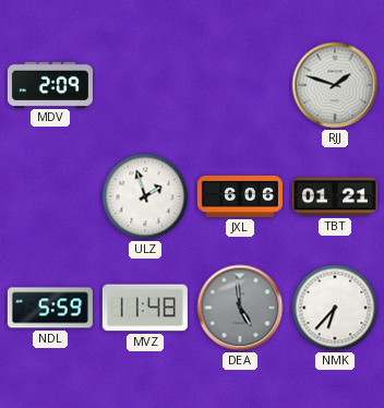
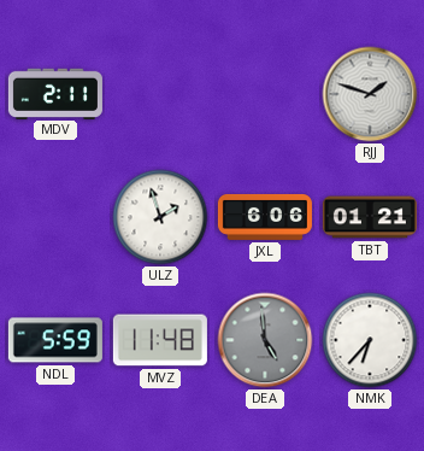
MDV: 2:09 -> 2:11
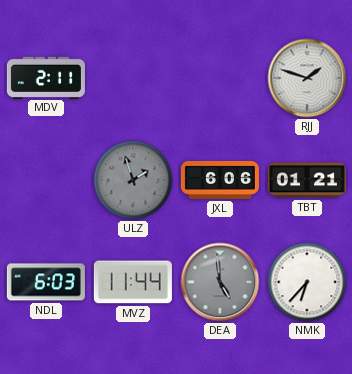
ULZ dial: white -> grey
NDL: 5:59 -> 6:03
MVZ: 11:48 -> 11:44
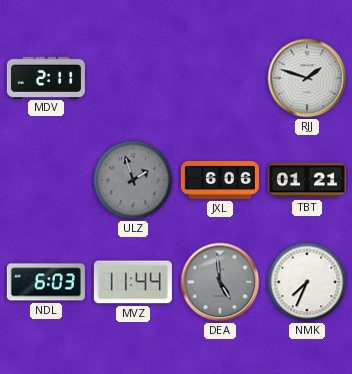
NMK: 6:37 -> 7:34
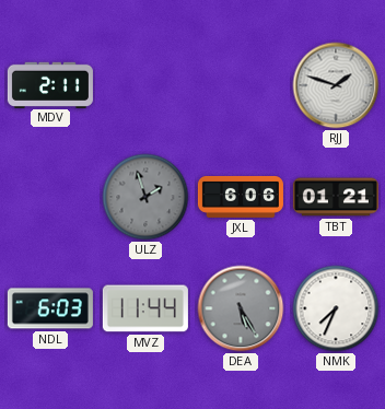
DEA: 4:59 -> 5:25
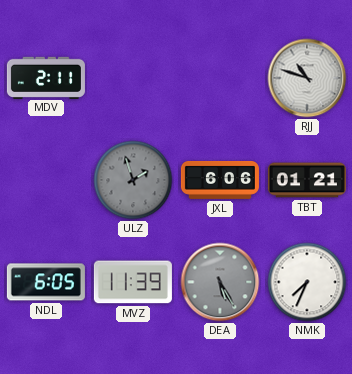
RJJ: 1:48 -> 10:48
NDL: 6:03 -> 6:05
MVZ: 11:44 -> 11:39
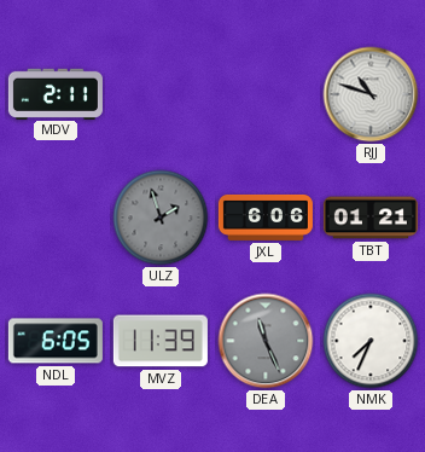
DEA: 5:25 -> 11:26
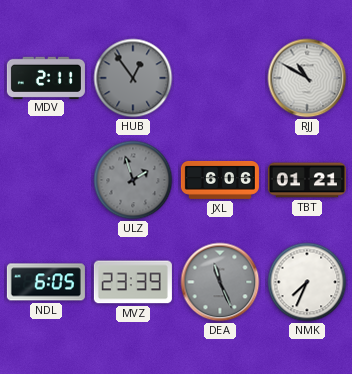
HUB: none -> 12:54
RJJ: 10:48 -> 10:50
MVZ: 11:39 -> 23:39
